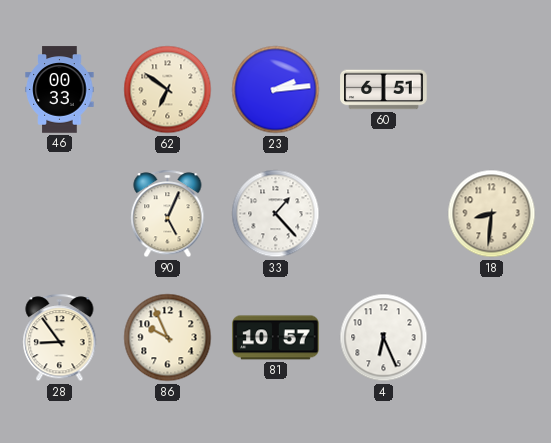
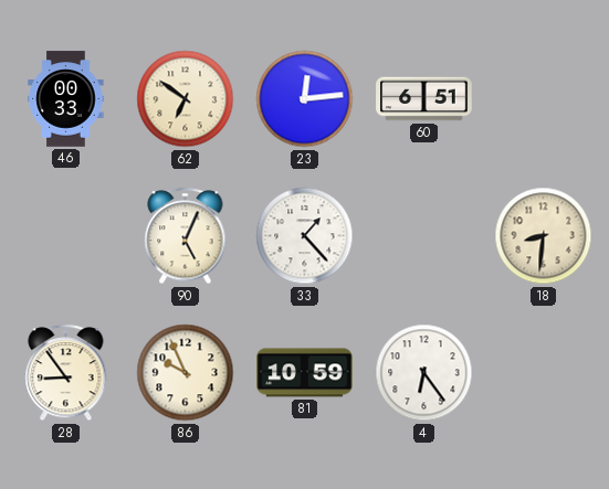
23: 2:14 -> 12:14
81: 10:57 -> 10:59
4: 6:26 -> 6:24
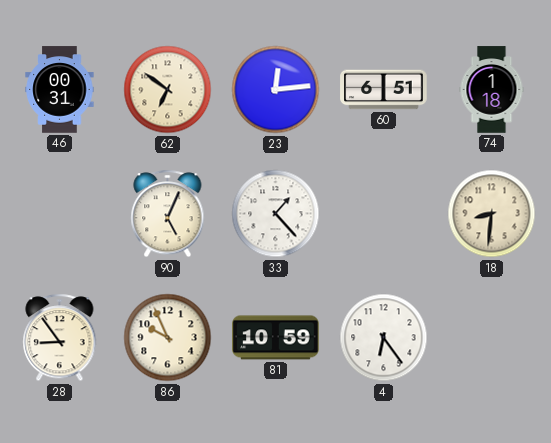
46: 00:33 -> 00:31
74: none -> 1:18
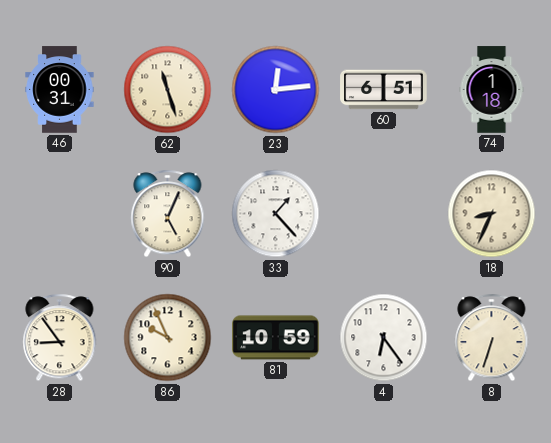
62: 6:51 -> 11:27
18: 8:31 -> 8:34
8: none -> 6:33
